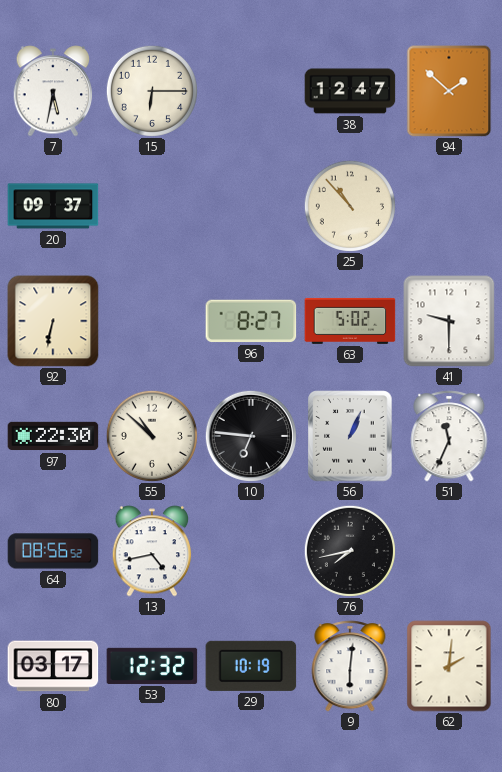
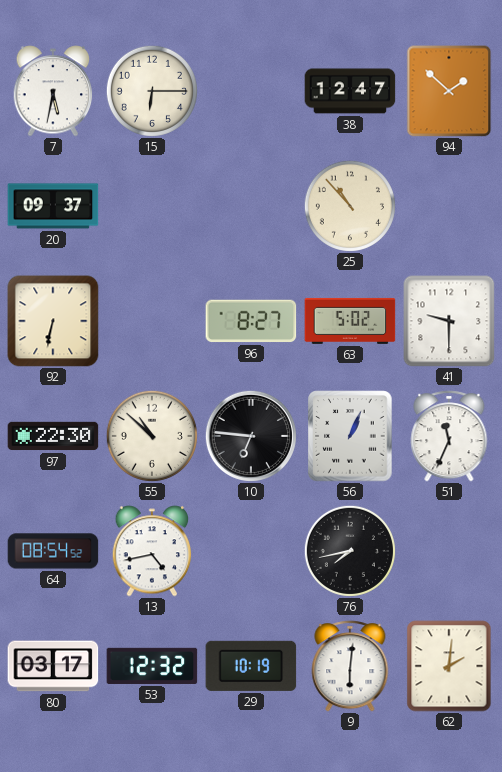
64: 08:56 -> 08:54
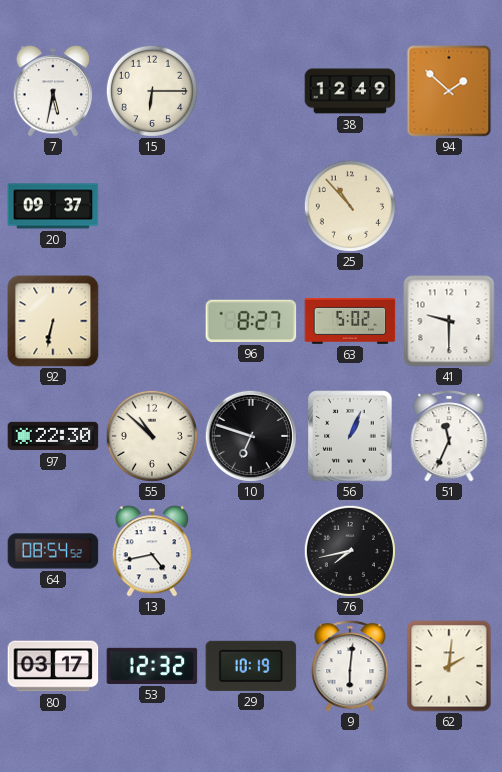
38: 12:47 -> 12:49
10: 6:46 -> 6:48
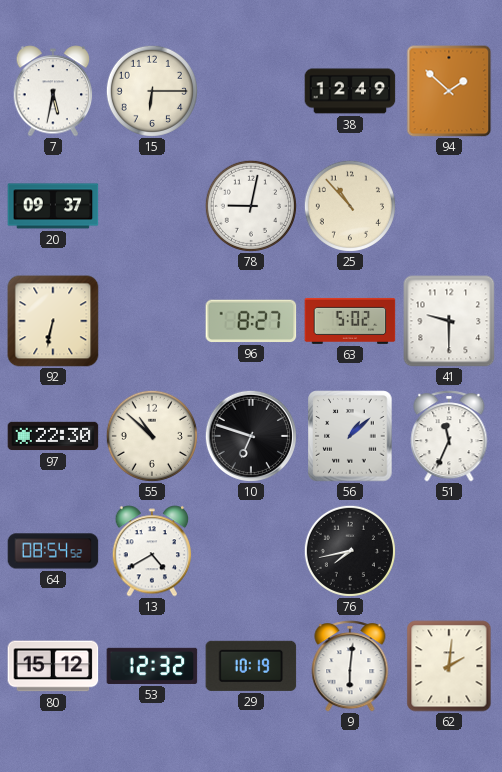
78: none -> 9:02
56: 1:04 -> 1:08
13: 4:43 -> 4:40
80: 03:17 -> 15:12
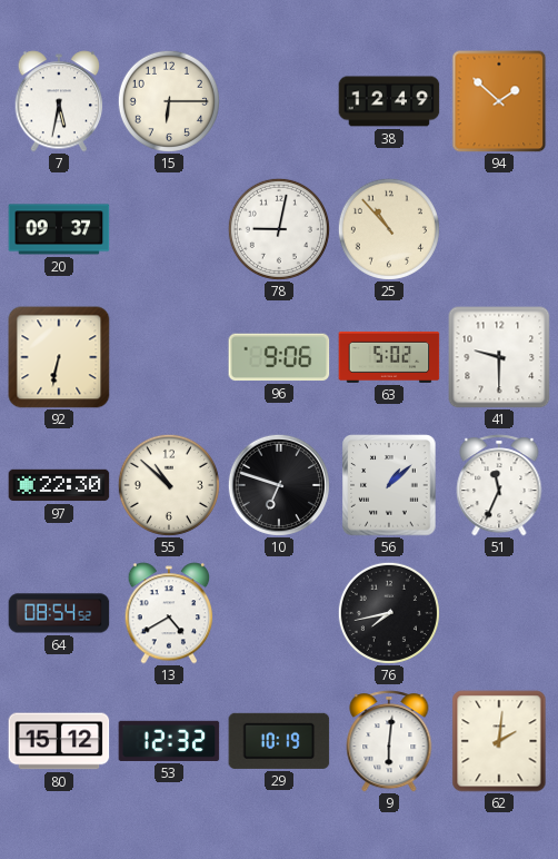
96: 8:27 -> 9:06
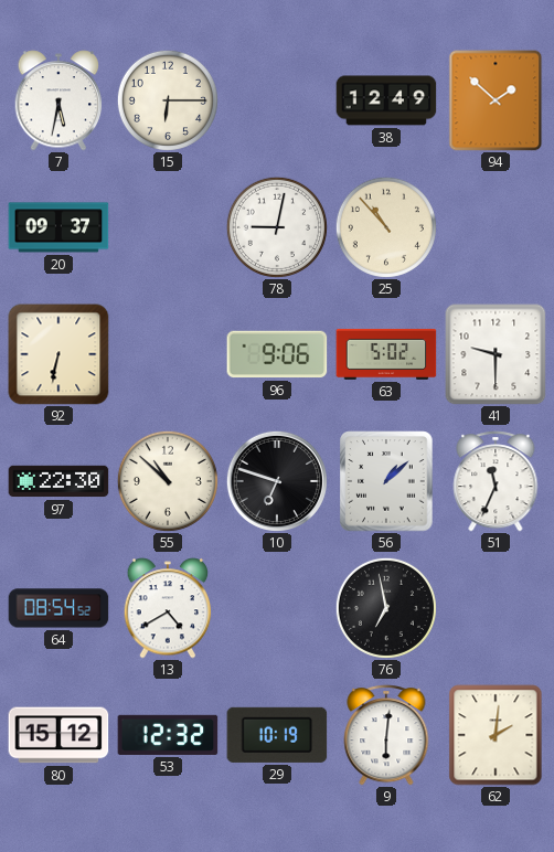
76: 7:43 -> 6:58
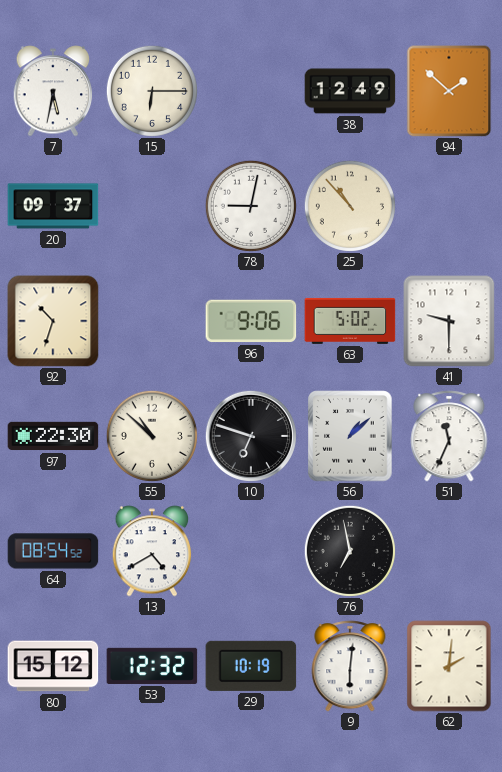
92: 6:32 -> 10:33
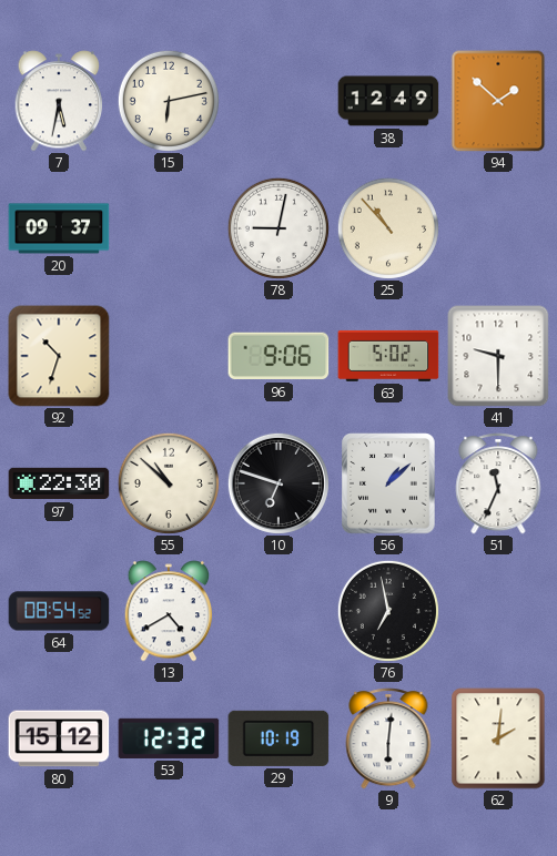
15: 6:15 -> 6:13
